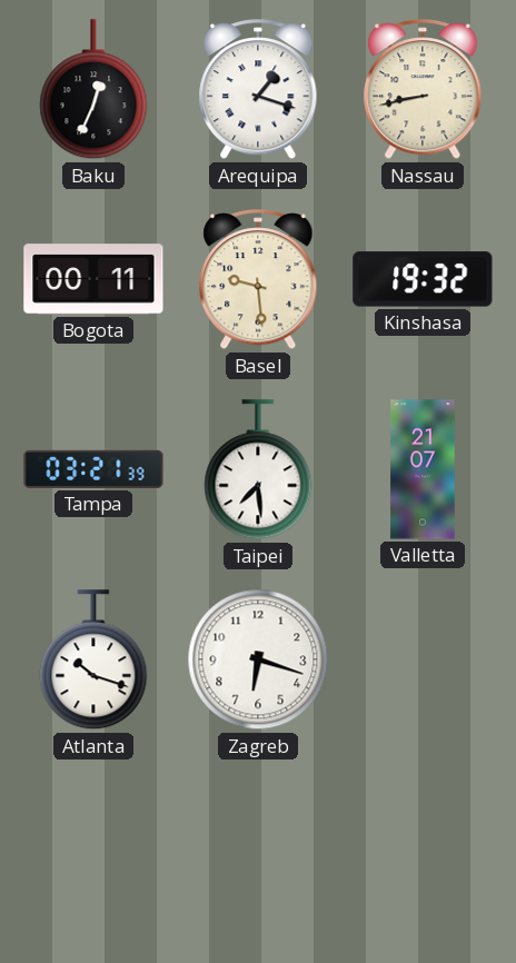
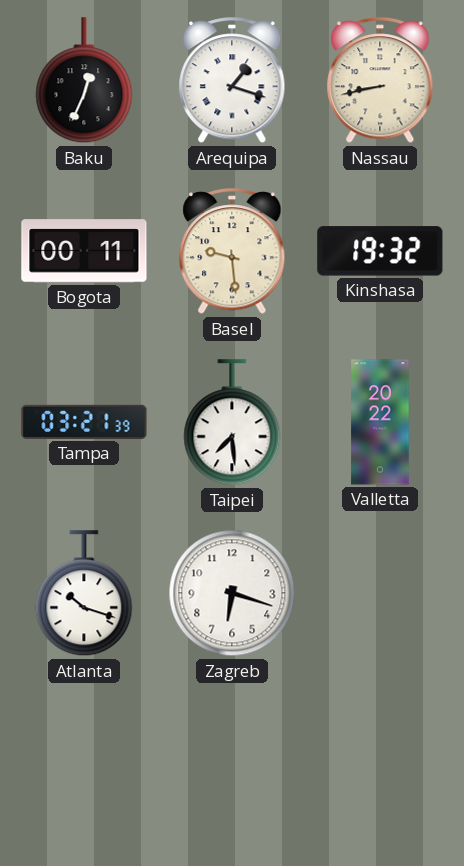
Valletta: 21:07 -> 20:22
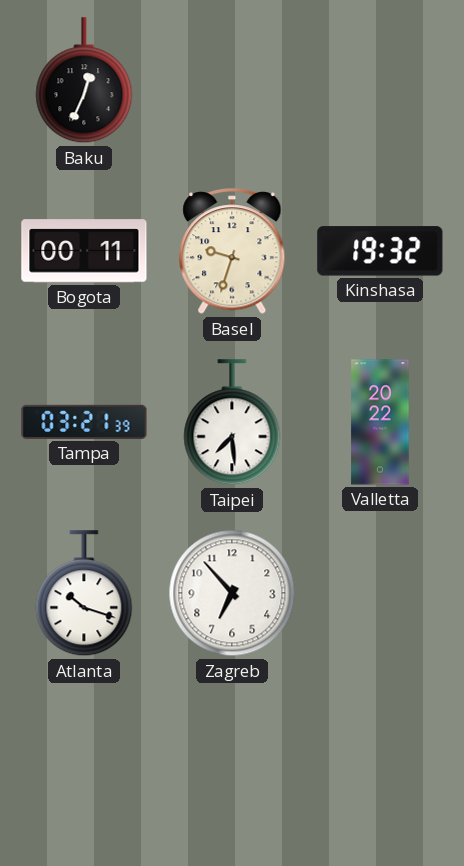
Arequipa: 1:18 -> none
Nassau: 8:43 -> none
Basel: 9:29 -> 9:33
Zagreb: 6:18 -> 6:53
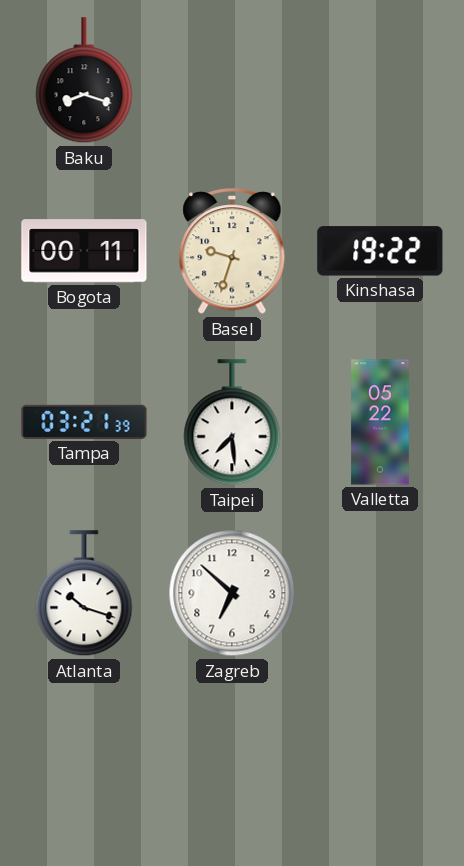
Baku: 12:34 -> 8:18
Kinshasa: 19:32 -> 19:22
Valletta: 20:22 -> 05:22
Zagreb: 6:53 -> 6:52
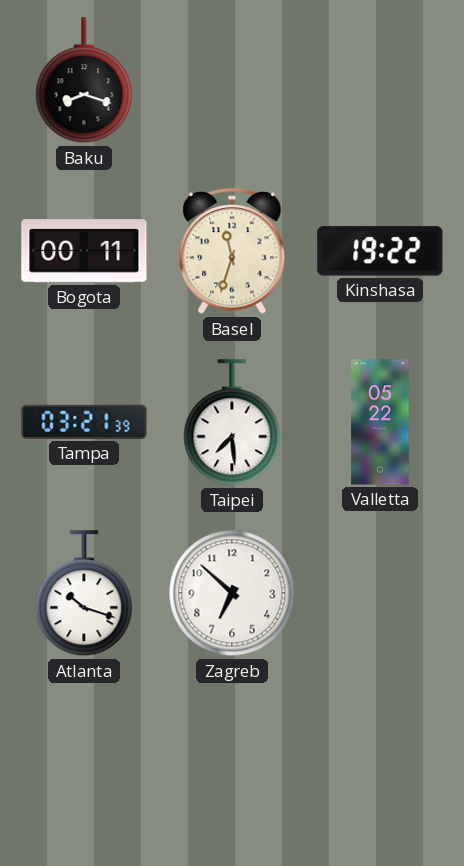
Basel: 9:33 -> 11:33
